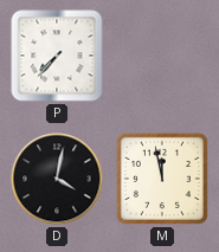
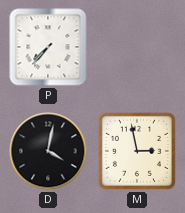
M: 11:58 -> 2:58
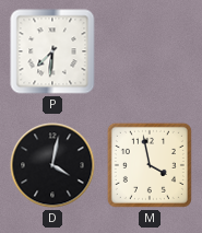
P: 7:37 -> 7:31
M: 2:58 -> 3:58
